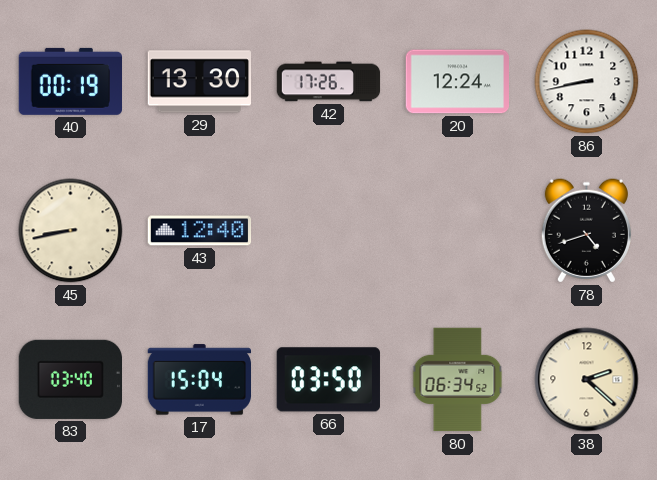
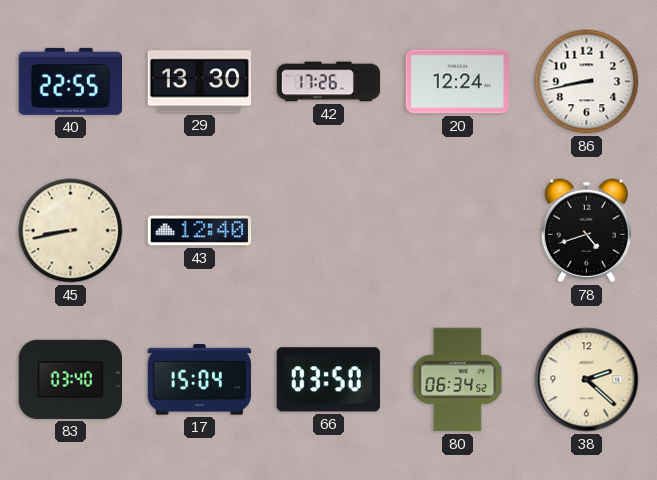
40: 00:19 -> 22:55
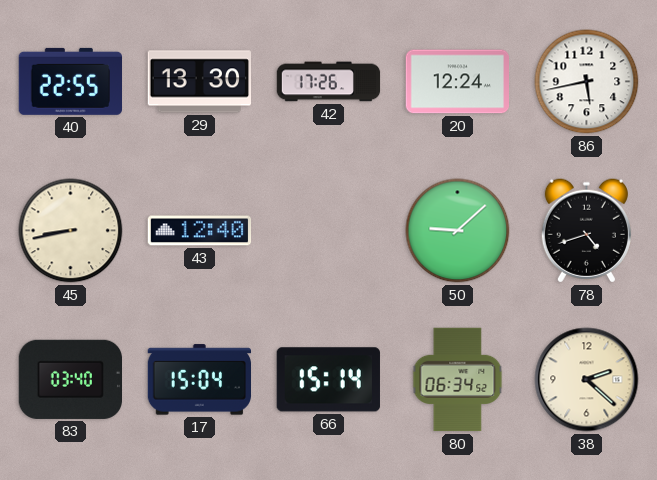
86: 8:43 -> 5:43
50: none -> 9:08
66: 03:50 -> 15:14
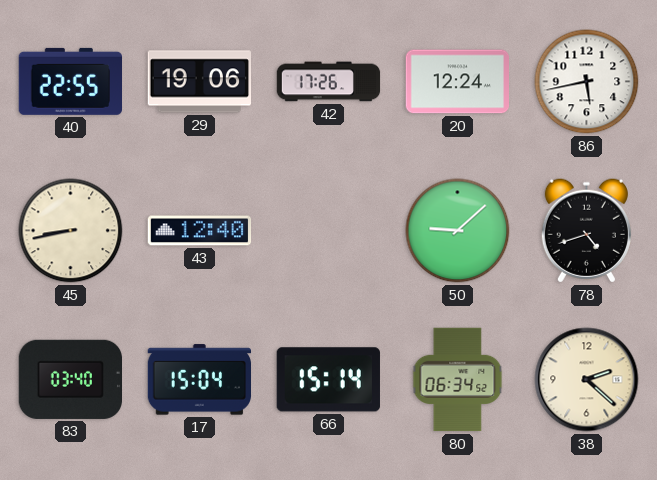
29: 13:30 -> 19:06
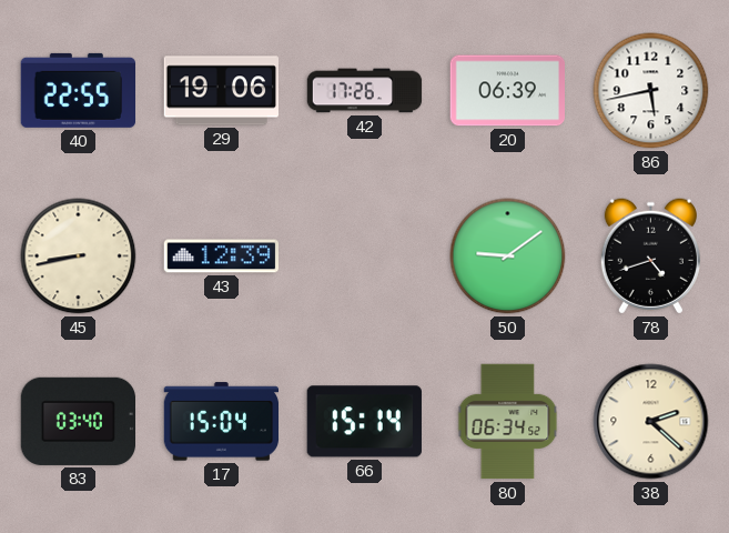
20: 12:24 -> 06:39
43: 12:40 -> 12:39
50: 9:08 -> 9:09
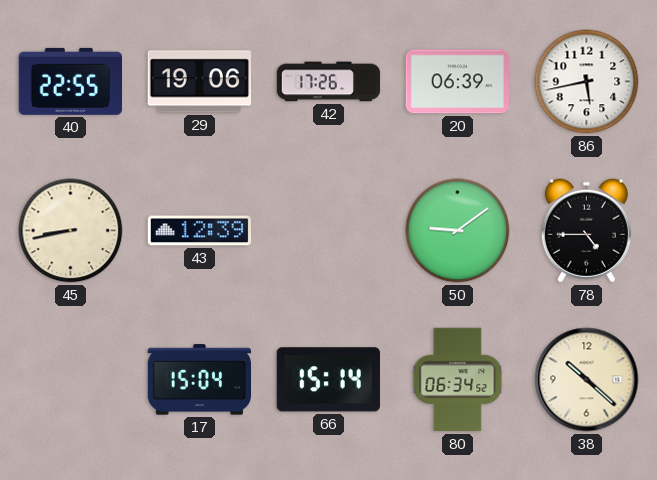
78: 4:42 -> 4:45
83: 03:40 -> none
38: 2:22 -> 10:22
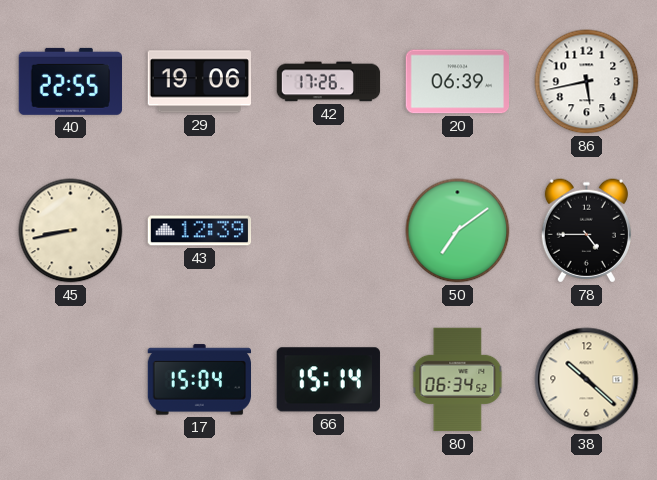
50: 9:09 -> 7:09
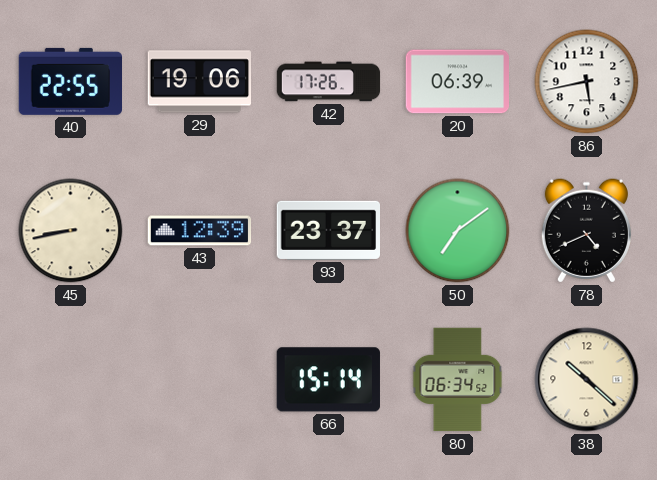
93: none -> 23:37
78: 4:45 -> 4:41
17: 15:04 -> none
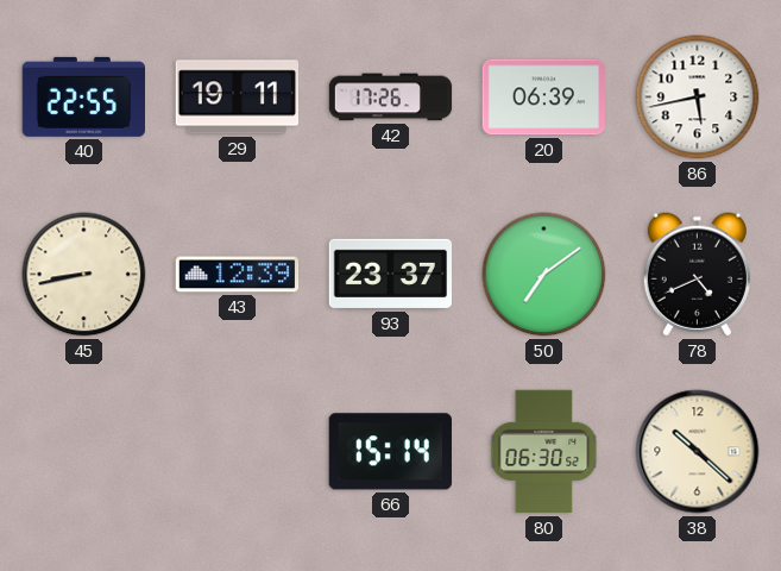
29: 19:06 -> 19:11
80: 06:34 -> 06:30
